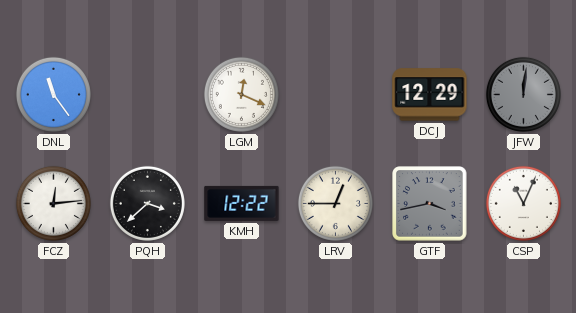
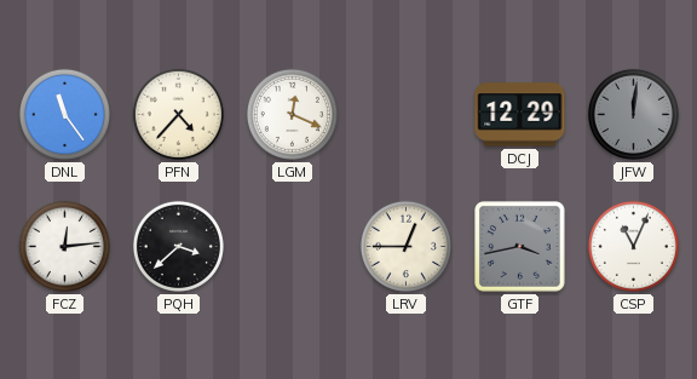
PFN: none -> 4:37
KMH: 12:22 -> none
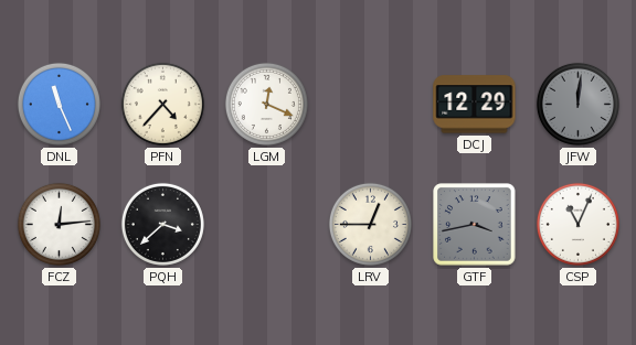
DNL: 11:24 -> 11:26
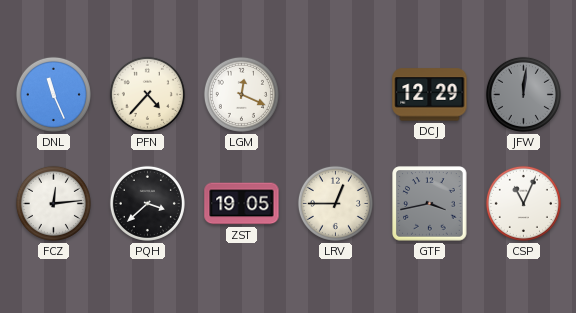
ZST: none -> 19:05
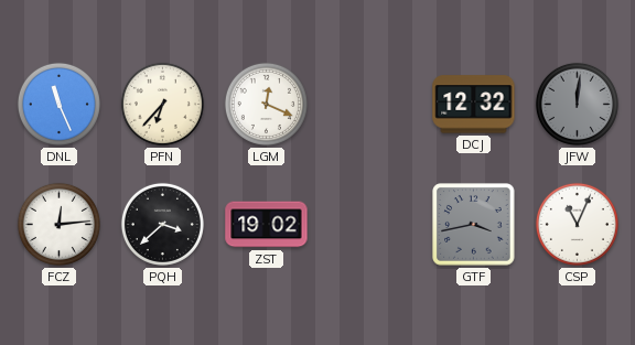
PFN: 4:37 -> 6:37
DCJ: 12:29 -> 12:32
ZST: 19:05 -> 19:02
LRV: 12:45 -> none
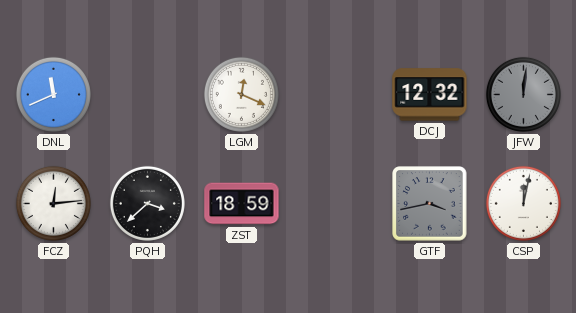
DNL: 11:26 -> 11:41
PFN: 6:37 -> none
ZST: 19:02 -> 18:59
CSP: 11:04 -> 12:02
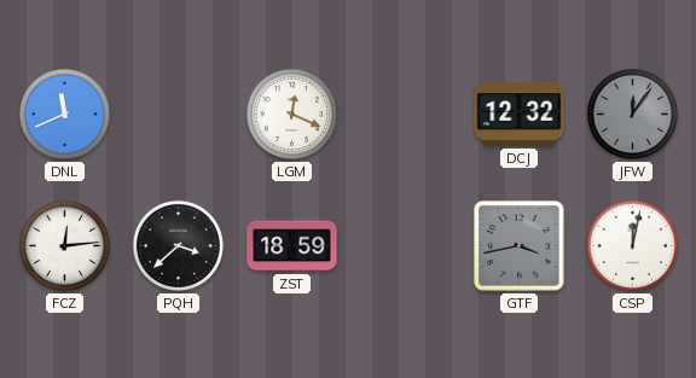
JFW: 12:01 -> 12:06
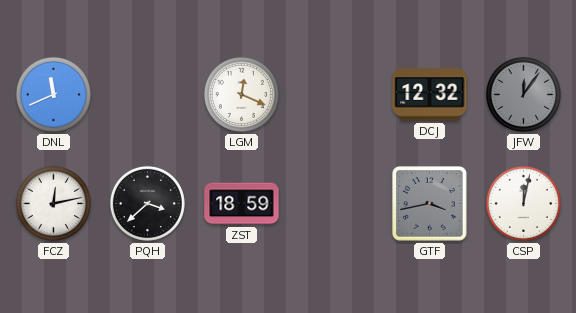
FCZ: 12:14 -> 12:13
